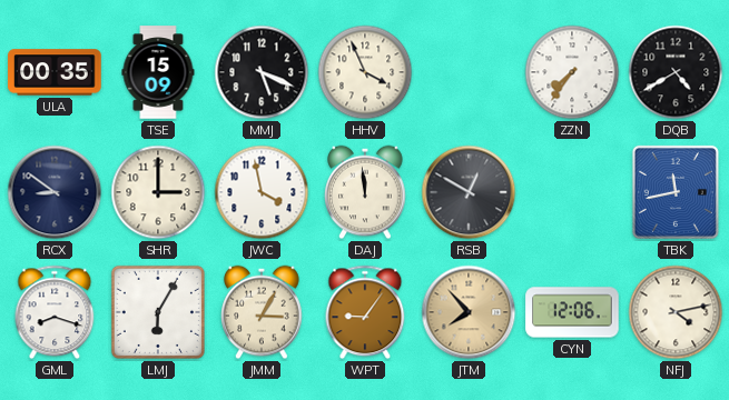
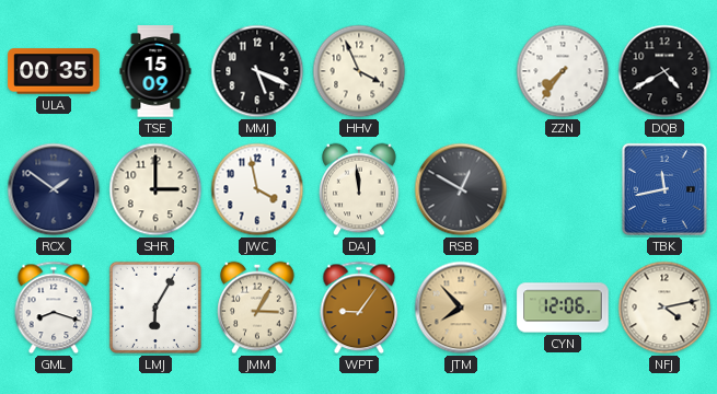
RCX: 8:51 -> 1:51
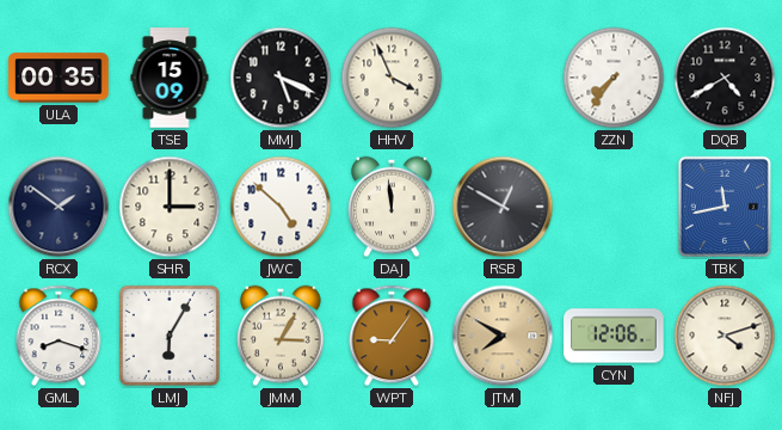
JWC: 3:58 -> 4:52
JTM: 7:53 -> 7:50
NFJ: 4:13 -> 4:12
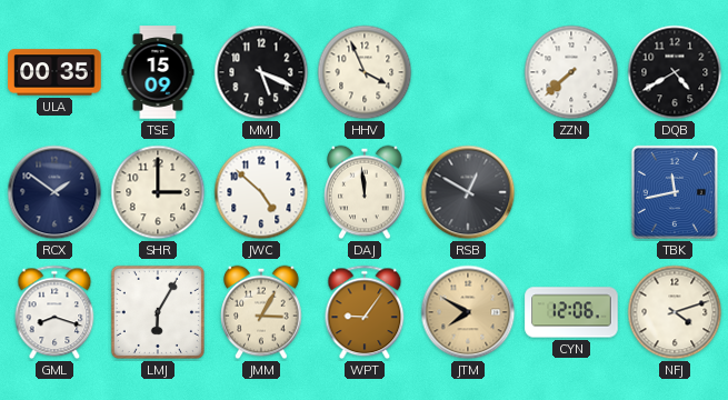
ZZN: 7:36 -> 7:38
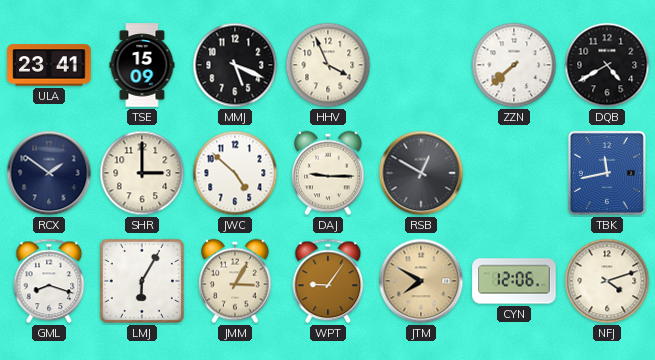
ULA: 00:35 -> 23:41
DAJ: 11:59 -> 9:15
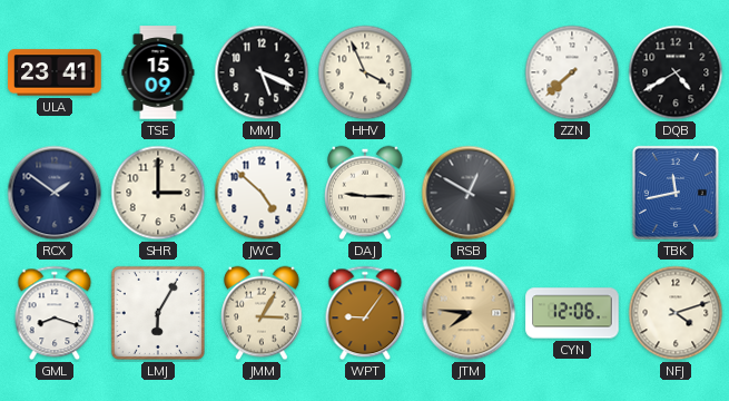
JTM: 7:50 -> 7:46
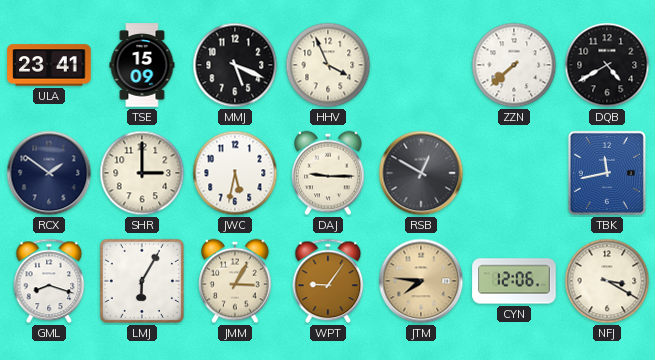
JWC: 4:52 -> 5:32
NFJ: 4:12 -> 3:20
